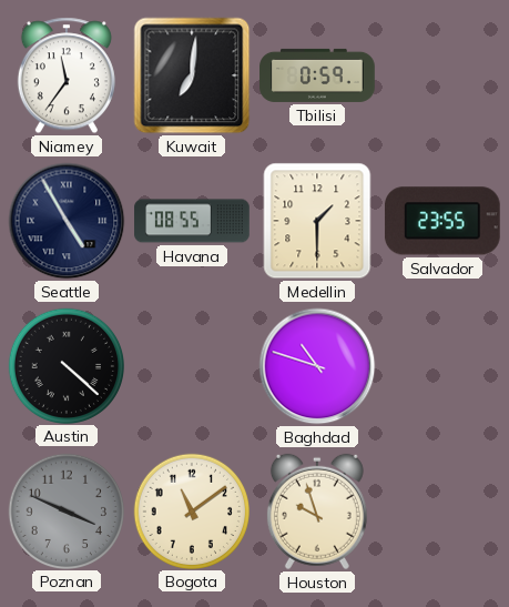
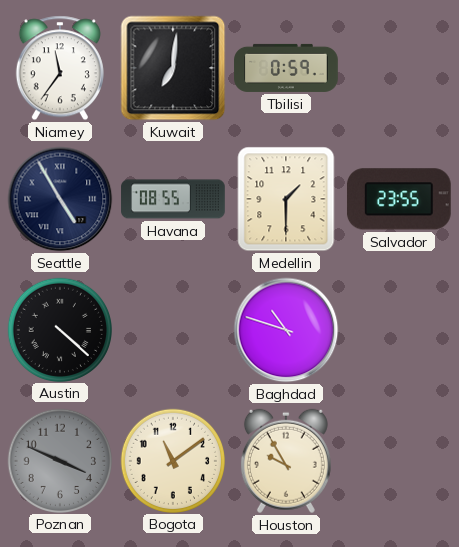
Houston: 9:57 -> 9:55
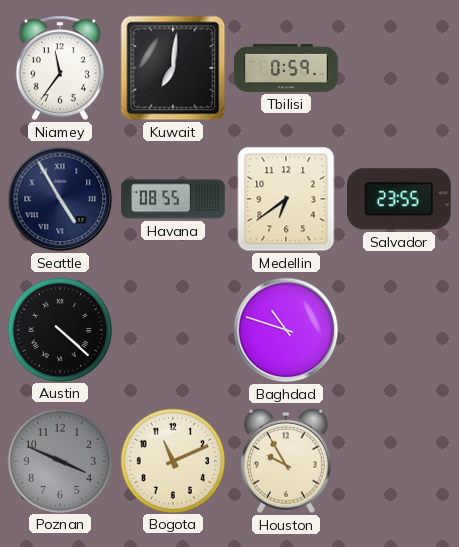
Medellin: 1:30 -> 6:39
Bogota: 11:09 -> 11:11
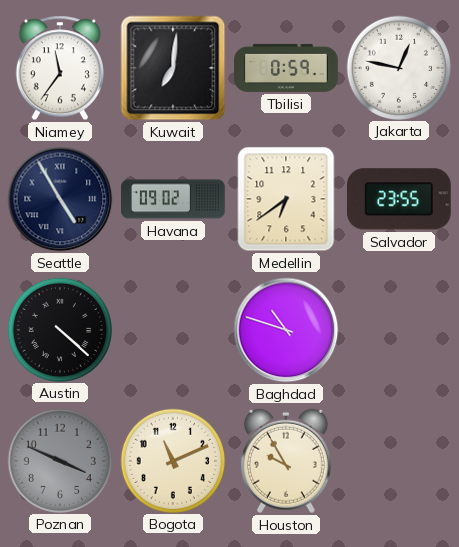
Jakarta: none -> 12:47
Havana: 08:55 -> 09:02
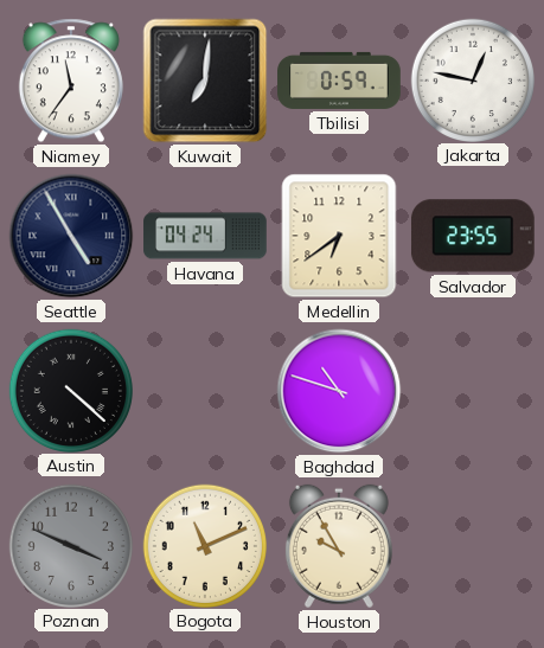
Havana: 09:02 -> 04:24
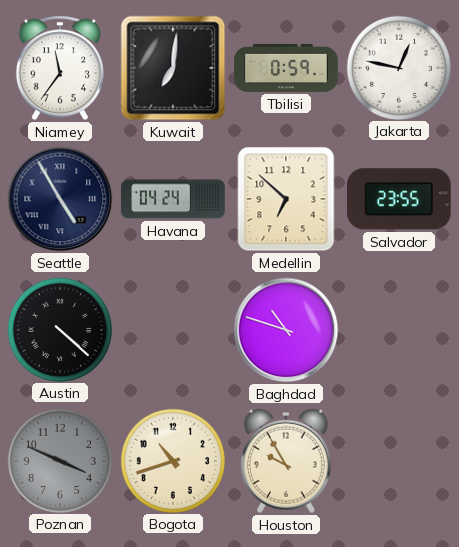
Medellin: 6:39 -> 6:52
Bogota: 11:11 -> 10:42
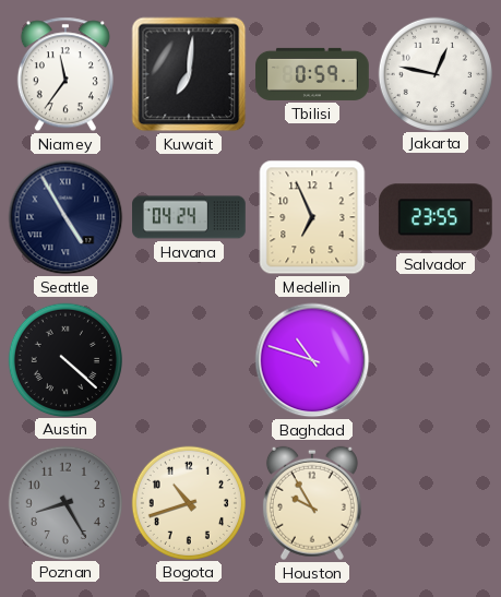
Medellin: 6:52 -> 6:56
Poznan: 3:49 -> 8:25
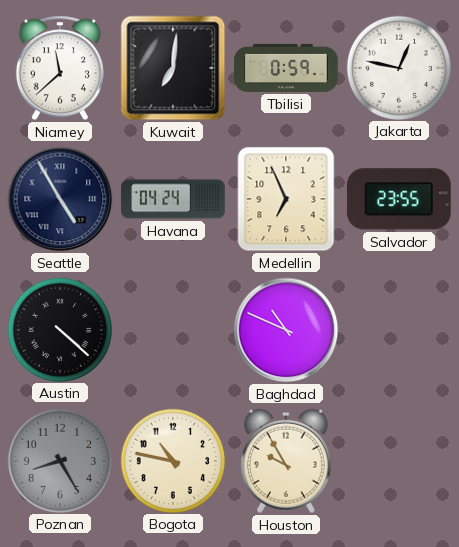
Niamey: 11:36 -> 11:38
Baghdad: 10:48 -> 10:49
Bogota: 10:42 -> 10:47
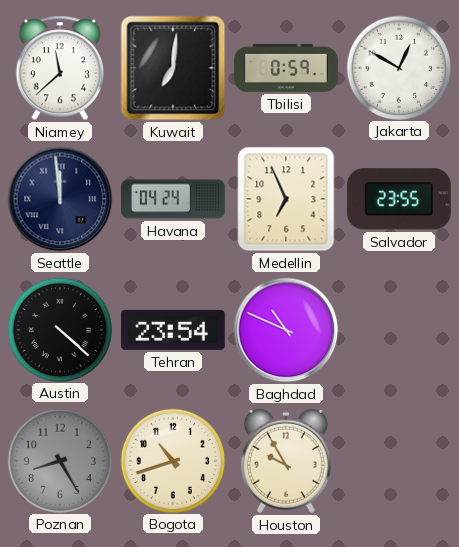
Jakarta: 12:47 -> 12:50
Seattle: 4:55 -> 11:59
Tehran: none -> 23:54
Bogota: 10:47 -> 10:42
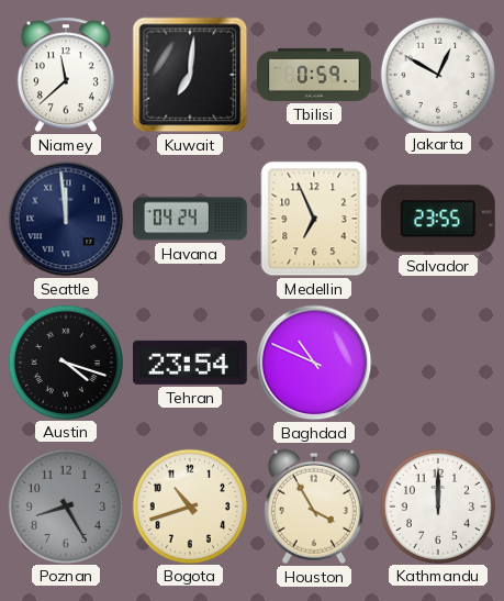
Austin: 4:22 -> 4:18
Houston: 9:55 -> 3:55
Kathmandu: none -> 12:00
